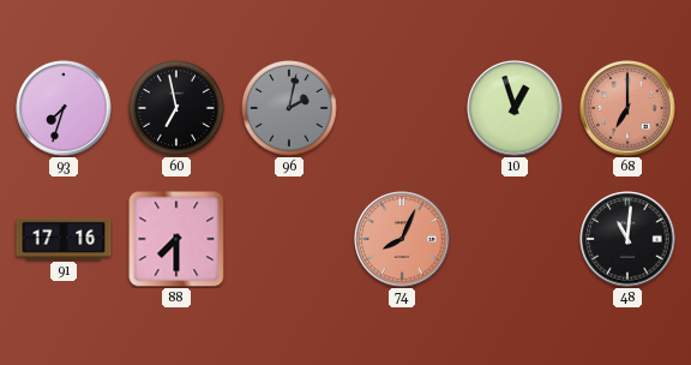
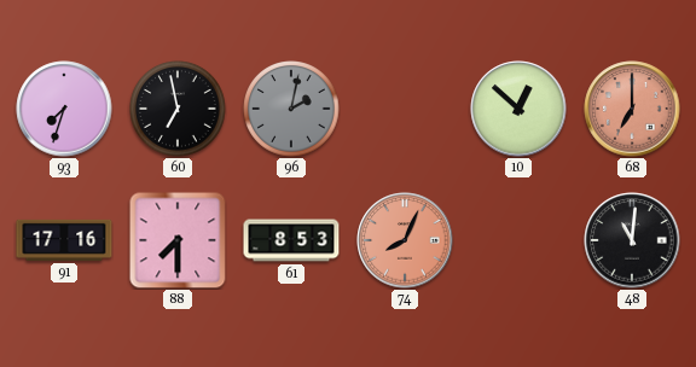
10: 12:57 -> 12:52
61: none -> 8:53
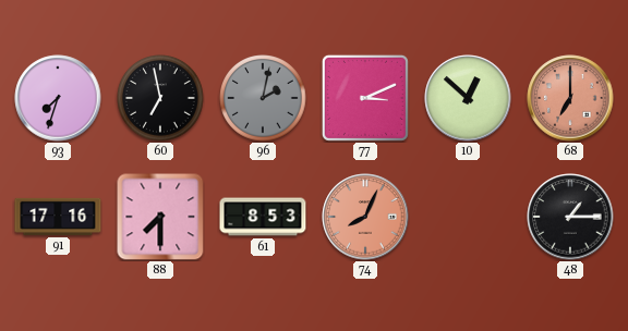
77: none -> 3:11
48: 11:01 -> 1:15
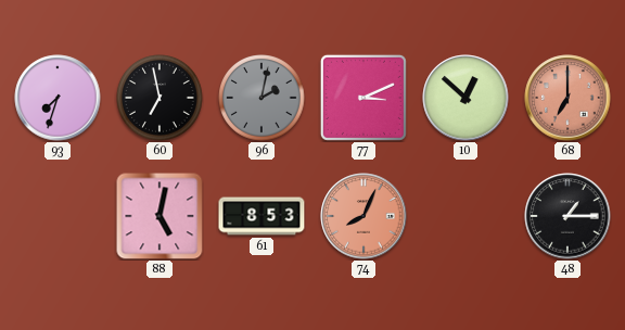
91: 17:16 -> none
88: 7:30 -> 5:02
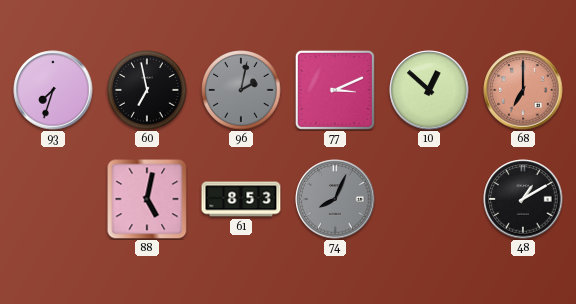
74 dial: salmon -> grey
48: 1:15 -> 1:10
